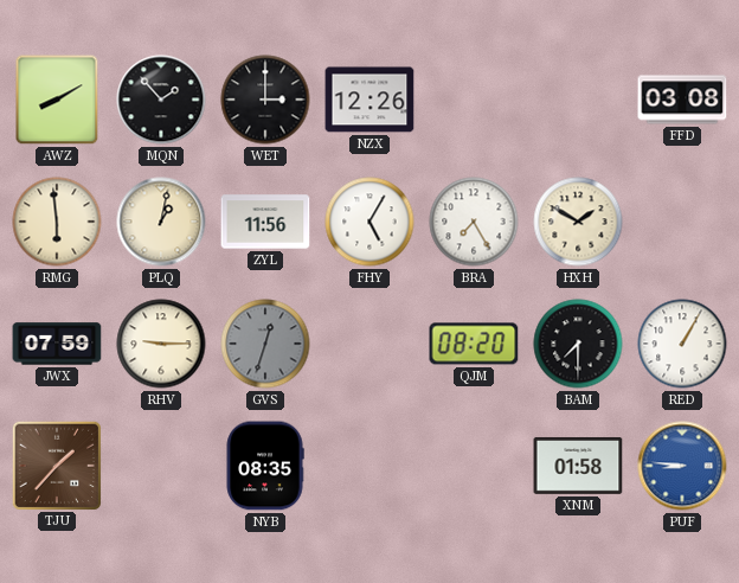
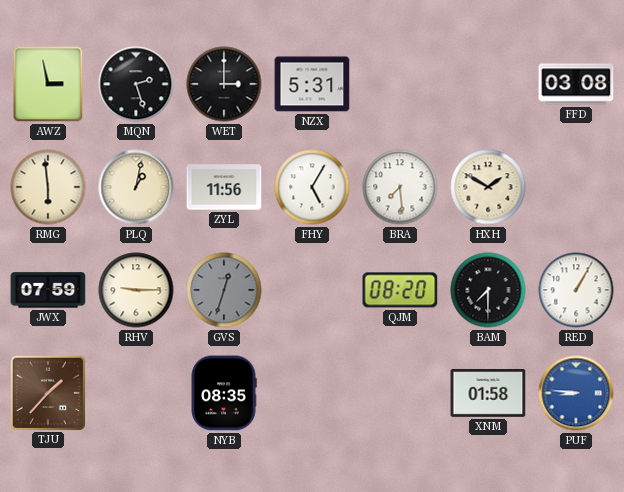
AWZ: 8:10 -> 2:58
MQN: 1:53 -> 2:27
NZX: 12:26 -> 5:31
BRA: 7:25 -> 7:29
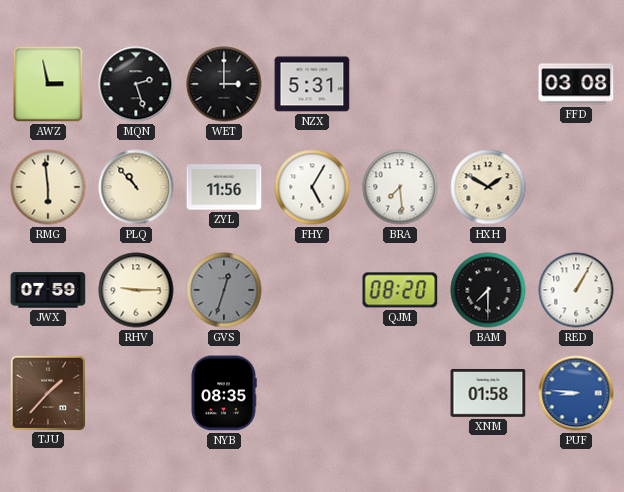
PLQ: 1:02 -> 10:53
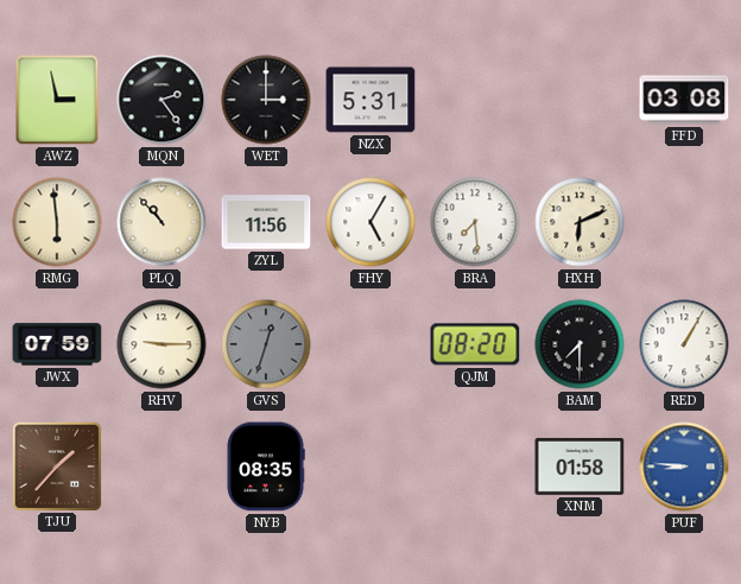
MQN: 2:27 -> 2:24
HXH: 1:50 -> 6:11
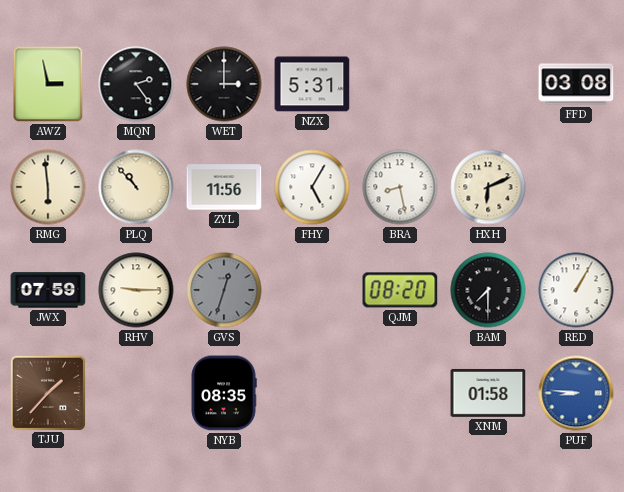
BRA: 7:29 -> 8:28
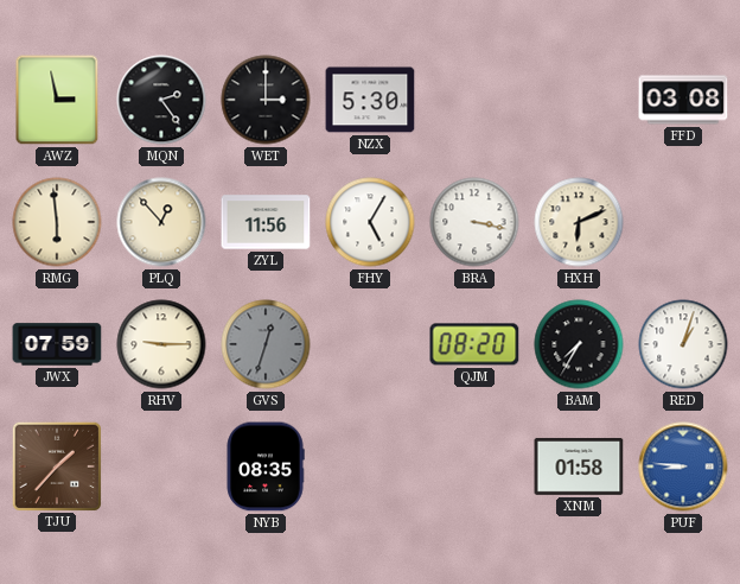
NZX: 5:31 -> 5:30
PLQ: 10:53 -> 12:53
BRA: 8:28 -> 3:17
BAM: 7:30 -> 7:35
RED: 1:05 -> 1:03
